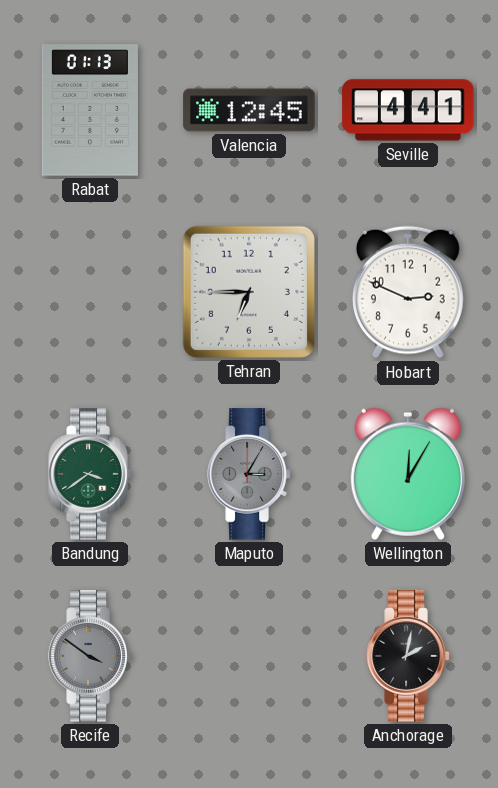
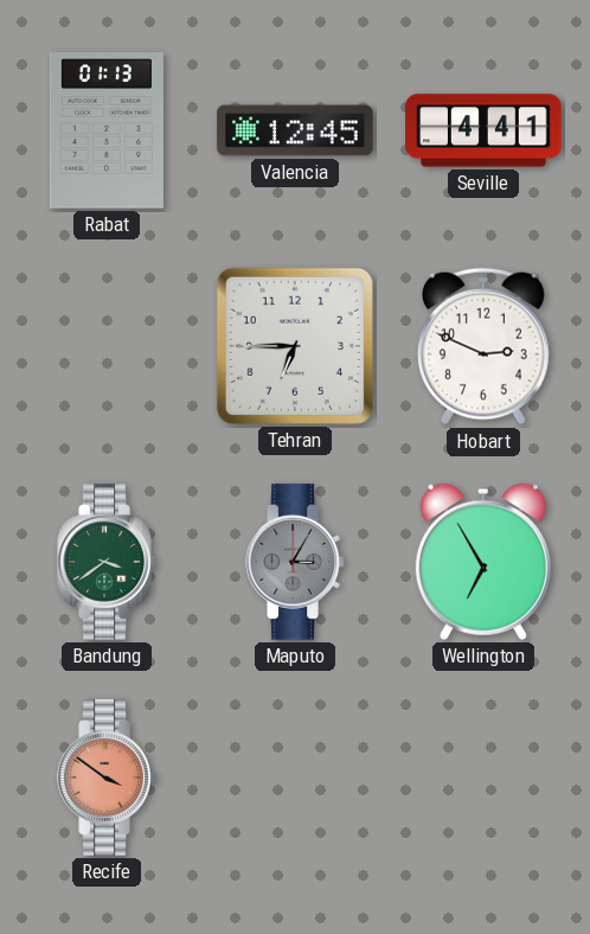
Wellington: 12:05 -> 6:55
Recife dial: grey -> salmon
Anchorage: 2:02 -> none
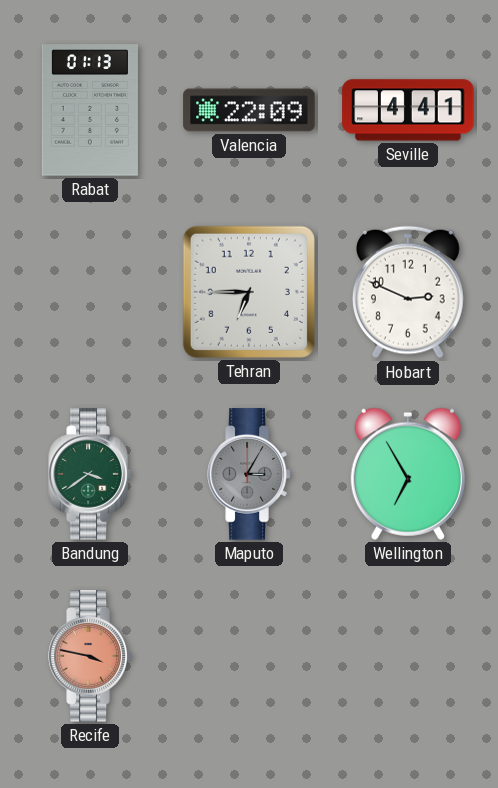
Valencia: 12:45 -> 22:09
Recife: 3:51 -> 3:47
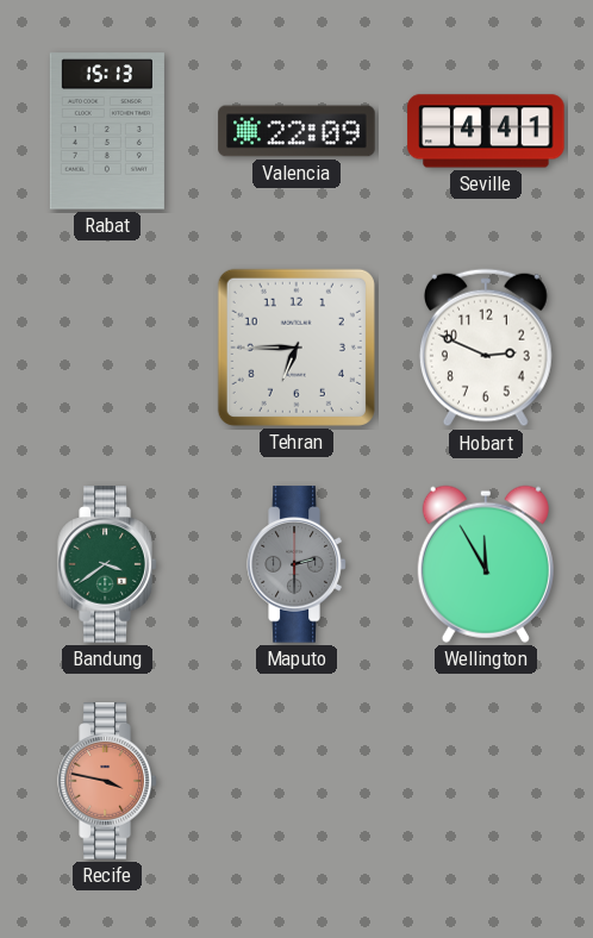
Rabat: 01:13 -> 15:13
Maputo: 3:05 -> 2:30
Wellington: 6:55 -> 11:55
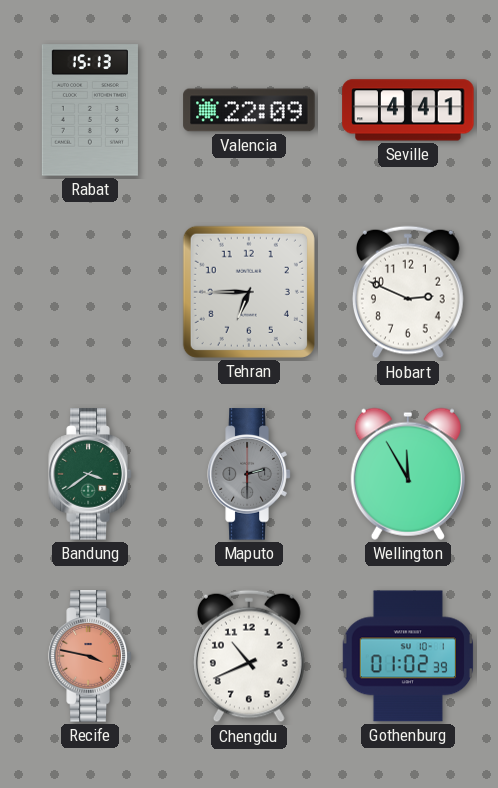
Chengdu: none -> 10:41
Gothenburg: none -> 01:02
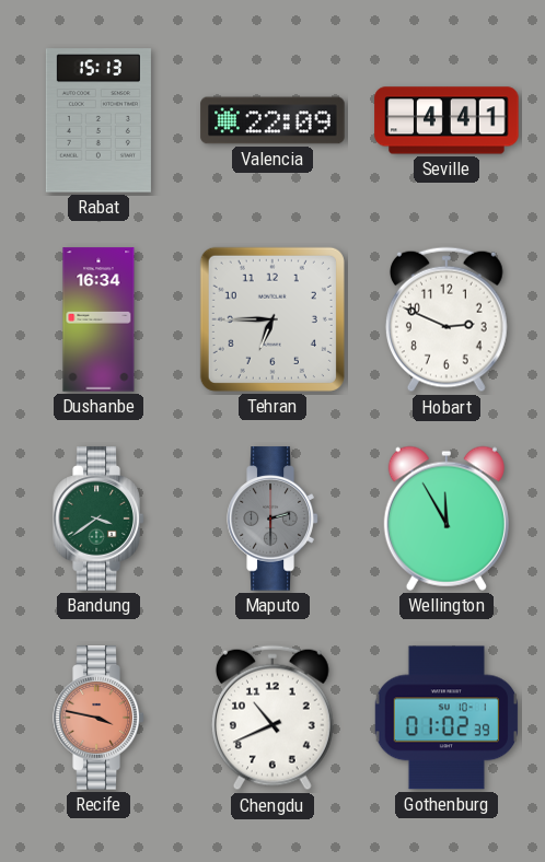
Dushanbe: none -> 16:34
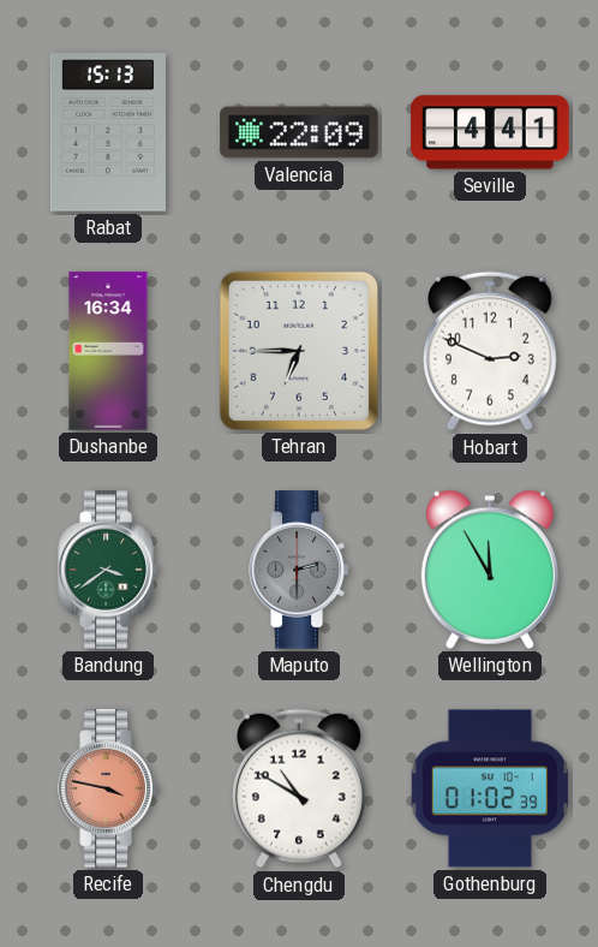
Chengdu: 10:41 -> 10:50
